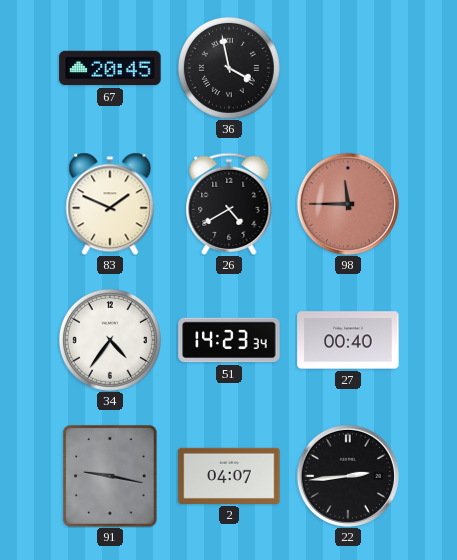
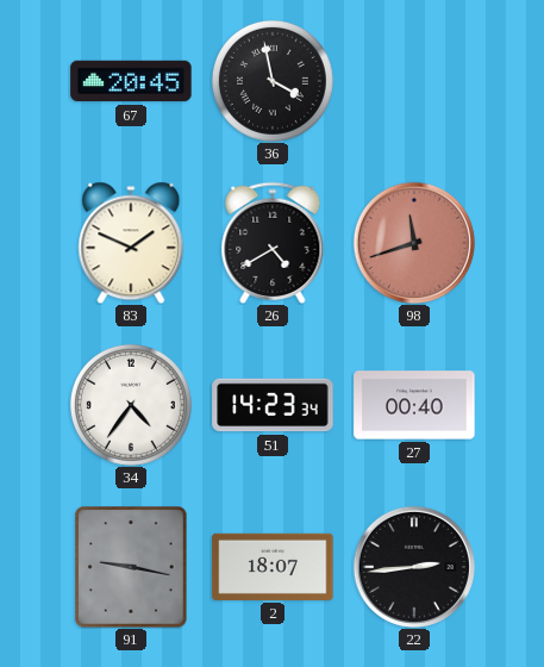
98: 11:45 -> 11:42
2: 04:07 -> 18:07
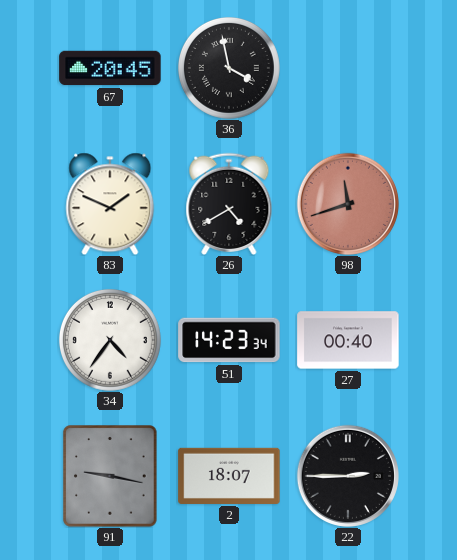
22: 2:44 -> 2:45
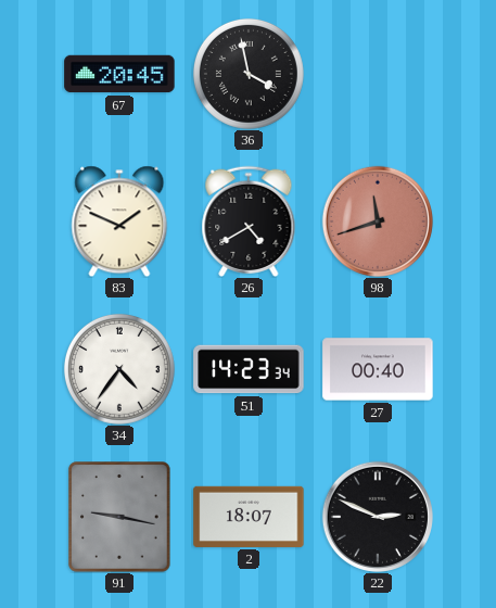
22: 2:45 -> 2:49
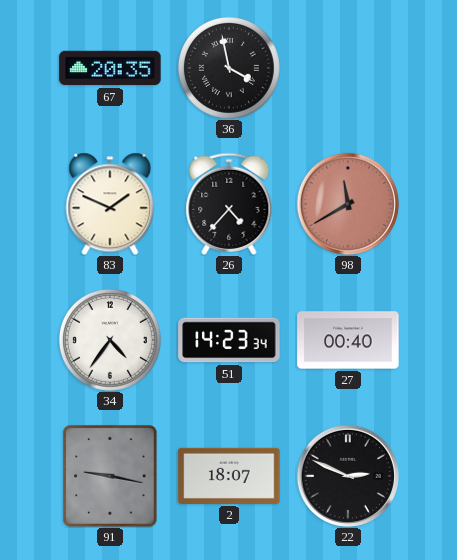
67: 20:45 -> 20:35
26: 4:40 -> 4:37
98: 11:42 -> 11:40
